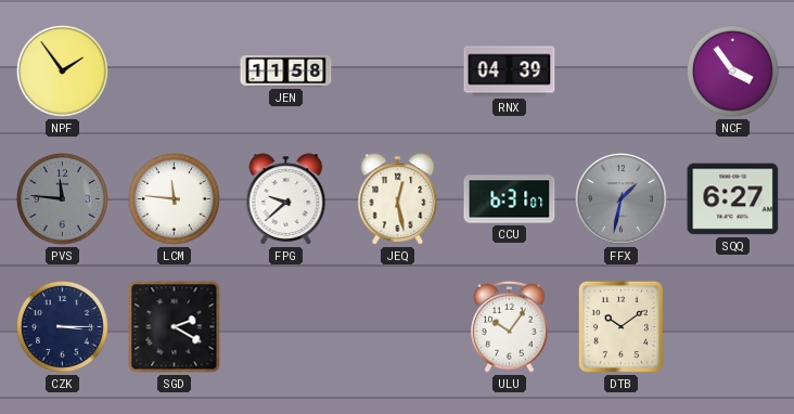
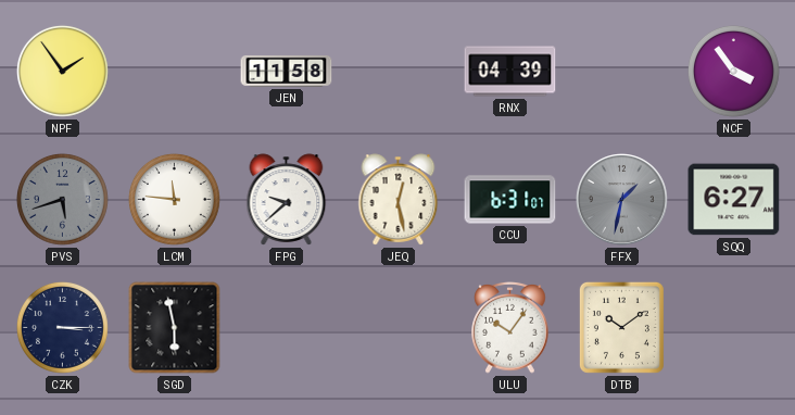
PVS: 11:46 -> 5:42
SGD: 2:20 -> 5:58
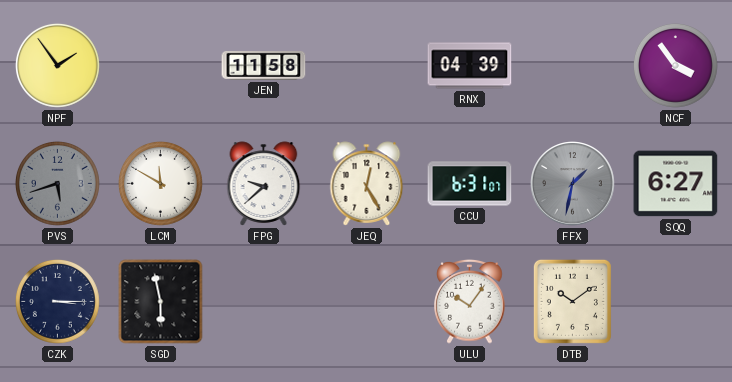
LCM: 11:46 -> 11:50
JEQ: 12:28 -> 12:25
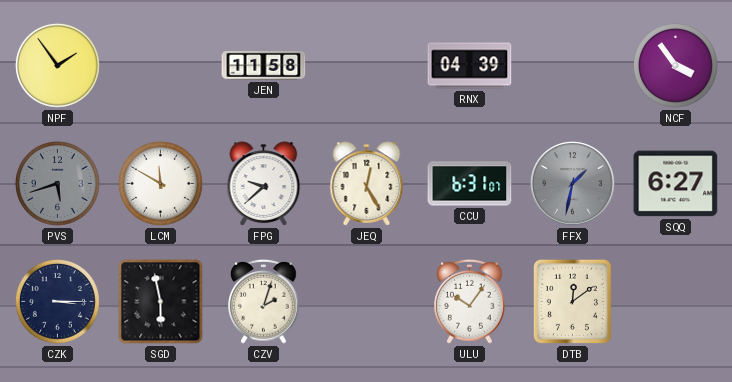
CZV: none -> 2:03
DTB: 10:09 -> 12:09
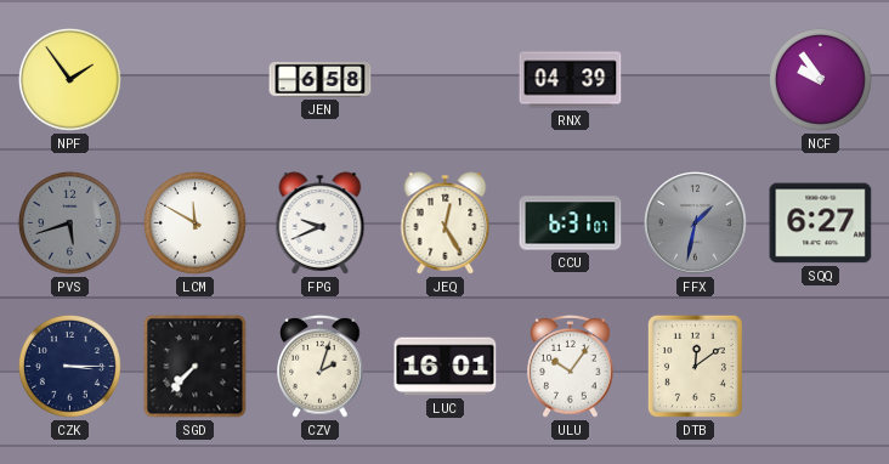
JEN: 11:58 -> 6:58
NCF: 3:54 -> 9:54
FPG: 9:38 -> 9:41
SGD: 5:58 -> 7:37
LUC: none -> 16:01
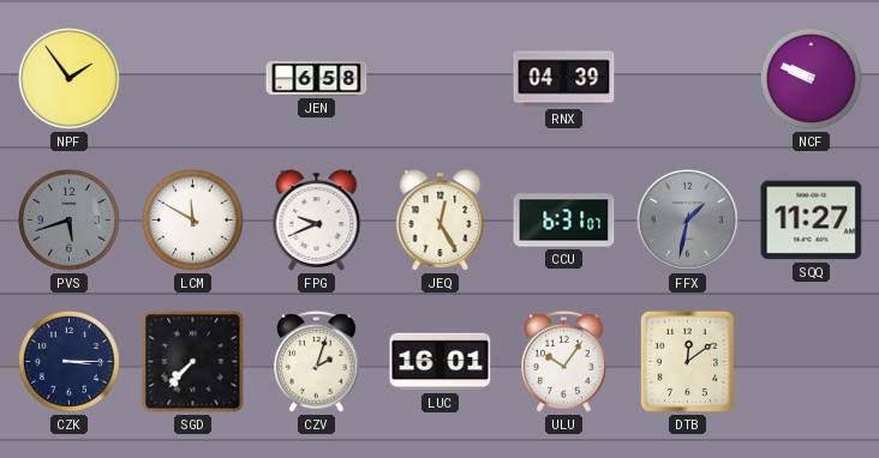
NCF: 9:54 -> 9:49
SQQ: 6:27 -> 11:27
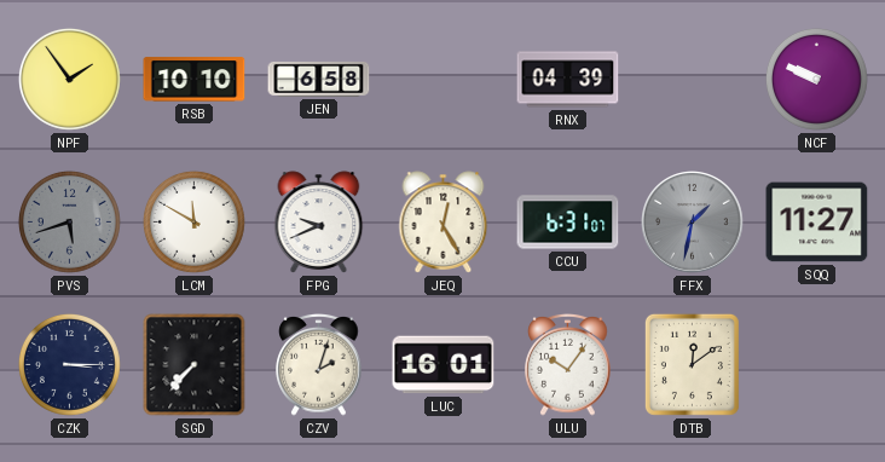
RSB: none -> 10:10
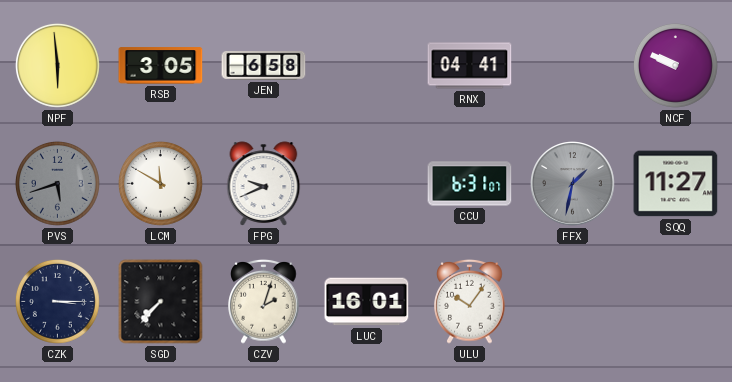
NPF: 1:54 -> 5:59
RSB: 10:10 -> 3:05
RNX: 04:39 -> 04:41
JEQ: 12:25 -> none
DTB: 12:09 -> none
